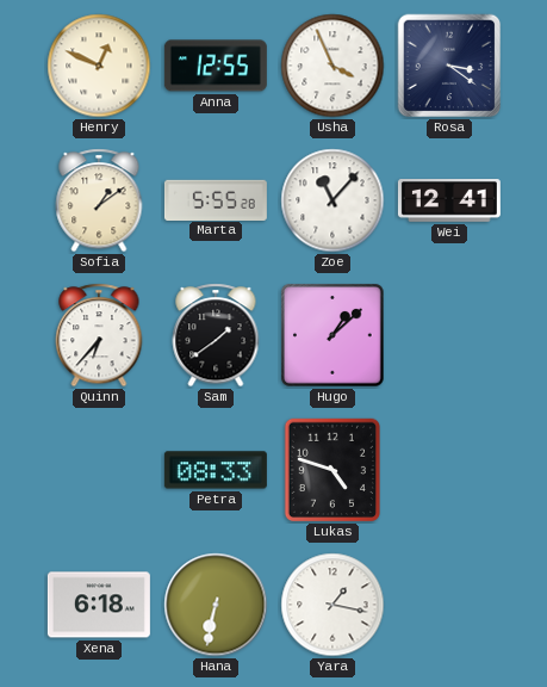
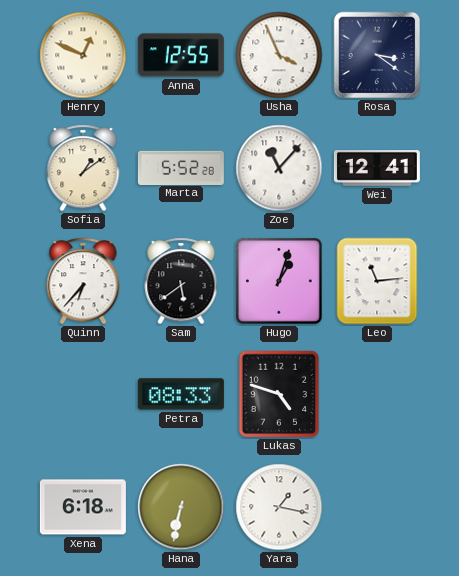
Marta: 5:55 -> 5:52
Sam: 1:39 -> 5:39
Hugo: 1:08 -> 1:03
Leo: none -> 11:14
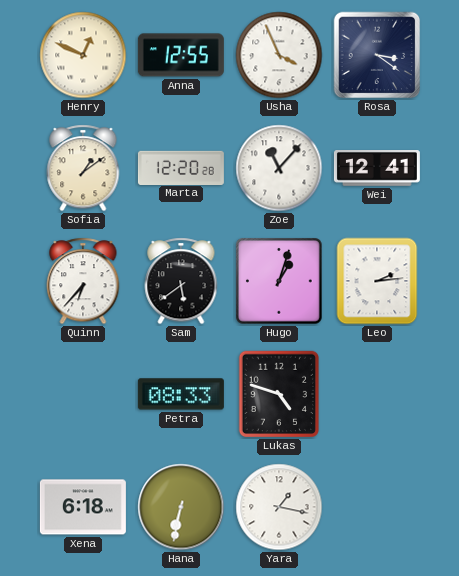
Marta: 5:52 -> 12:20
Leo: 11:14 -> 2:14
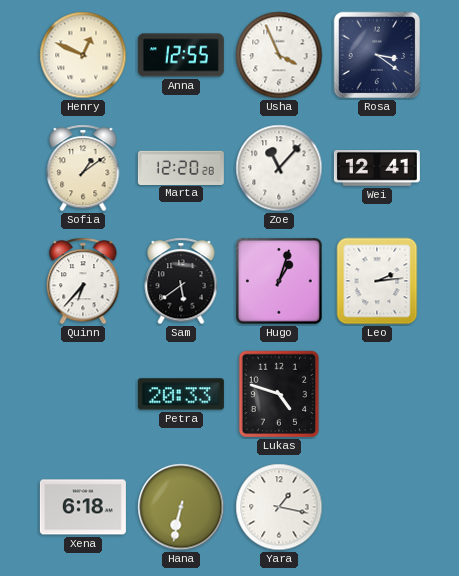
Petra: 08:33 -> 20:33
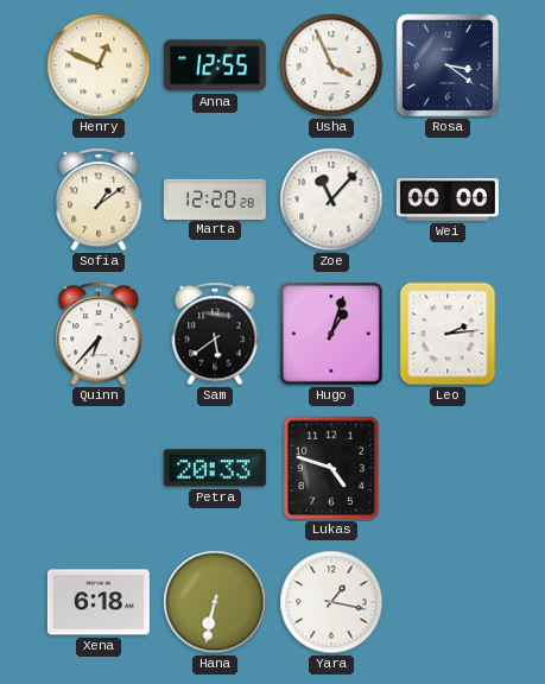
Wei: 12:41 -> 00:00
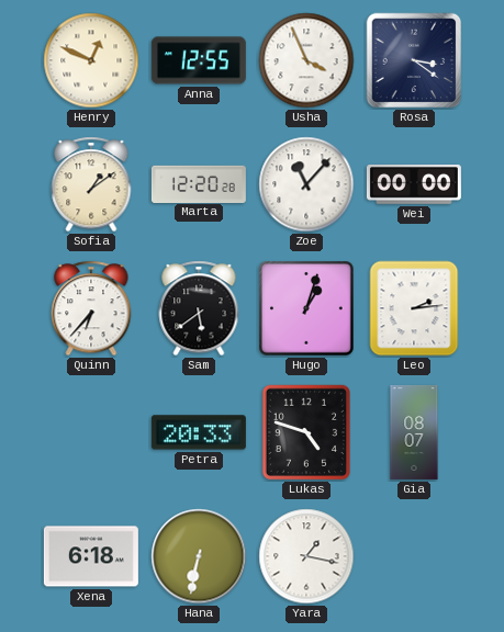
Gia: none -> 08:07
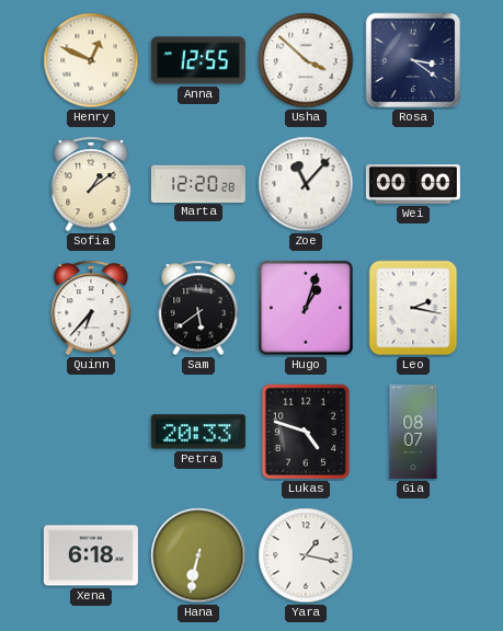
Usha: 3:56 -> 3:52
Leo: 2:14 -> 2:17
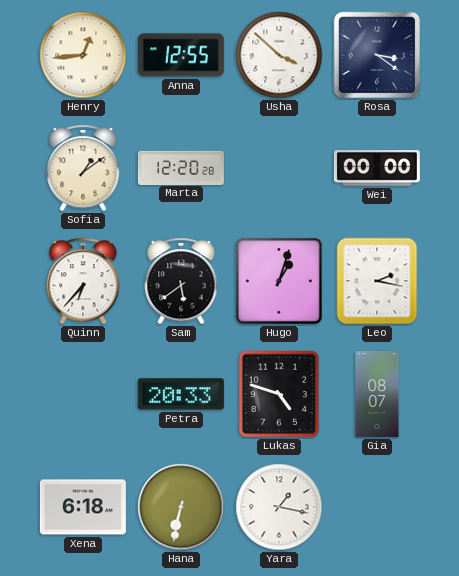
Henry: 12:49 -> 12:44
Zoe: 11:07 -> none
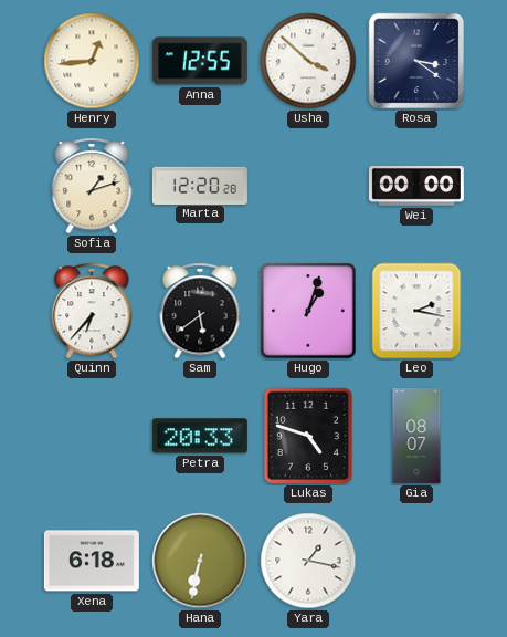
Sofia: 1:09 -> 1:12
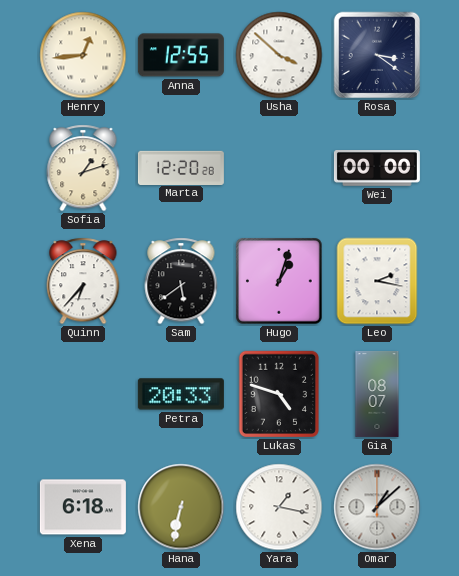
Omar: none -> 1:08
